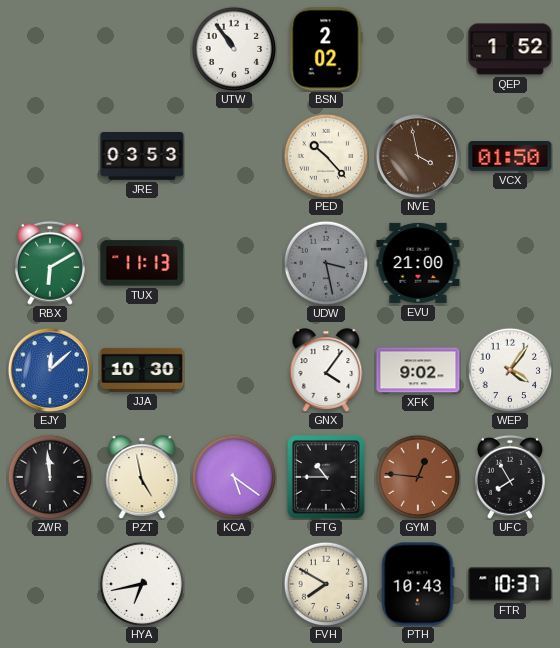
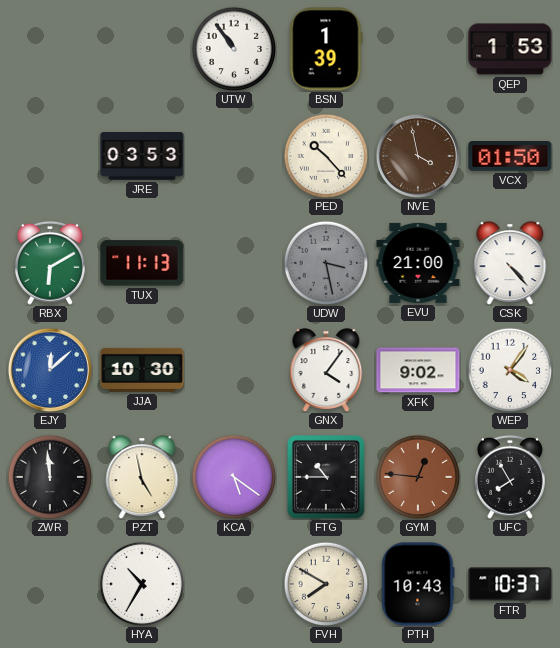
BSN: 2:02 -> 1:39
QEP: 1:52 -> 1:53
CSK: none -> 4:23
HYA: 6:43 -> 10:35
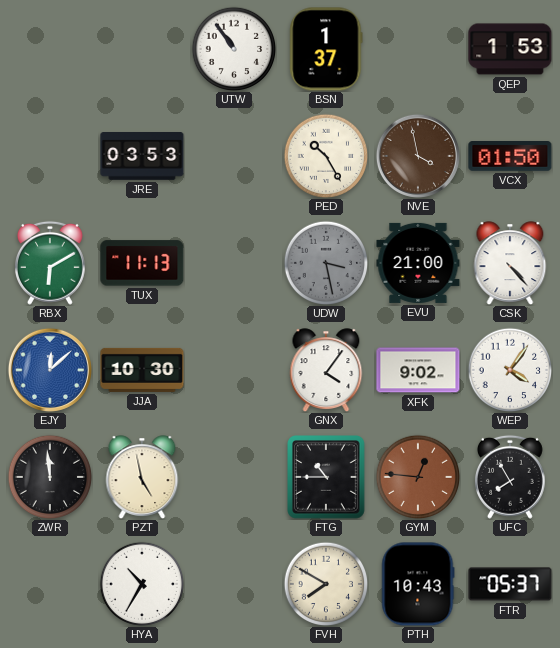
BSN: 1:39 -> 1:37
PED: 10:23 -> 10:25
KCA: 5:21 -> none
FTR: 10:37 -> 05:37
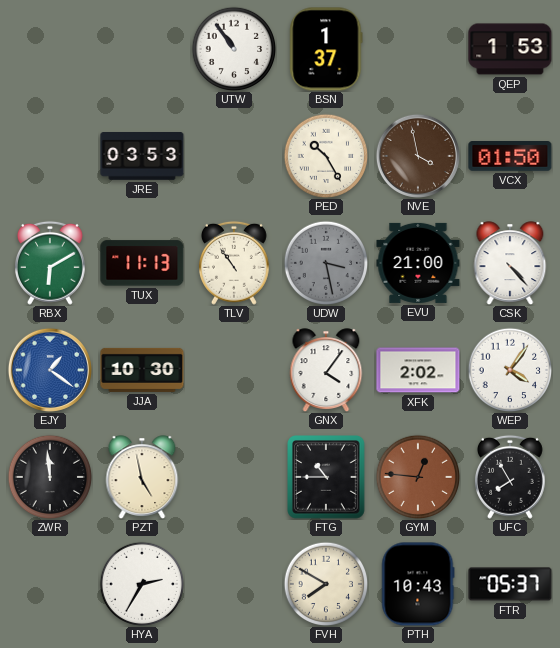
TLV: none -> 10:54
EJY: 12:08 -> 1:21
XFK: 9:02 -> 2:02
HYA: 10:35 -> 2:35
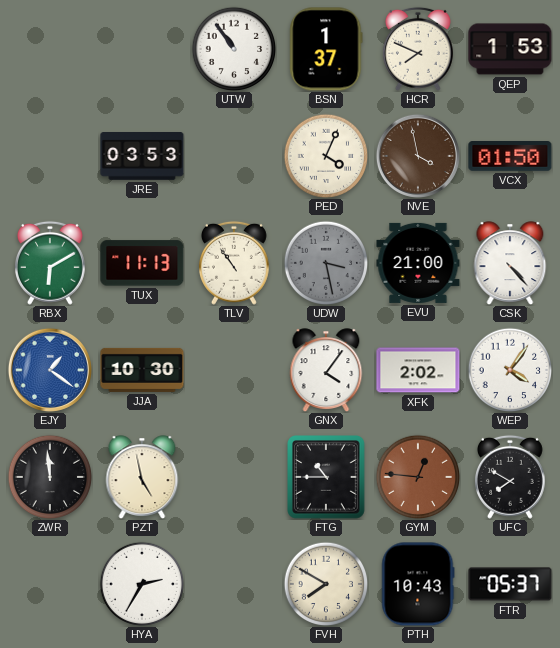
HCR: none -> 7:49
PED: 10:25 -> 4:04
UFC: 7:55 -> 7:50
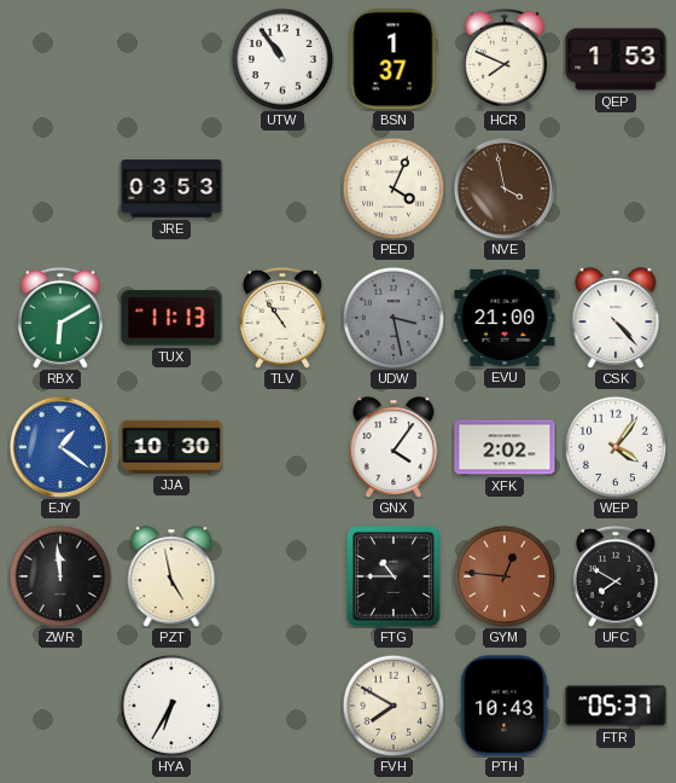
VCX: 01:50 -> none
HYA: 2:35 -> 6:35
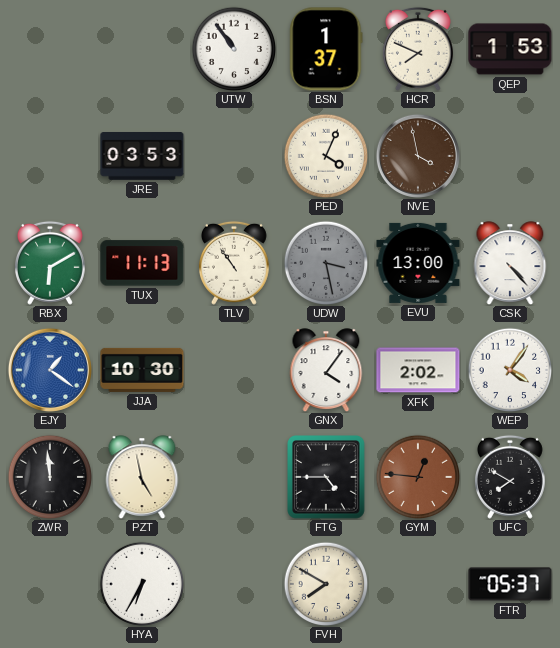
EVU: 21:00 -> 13:00
FTG: 10:45 -> 4:45
PTH: 10:43 -> none
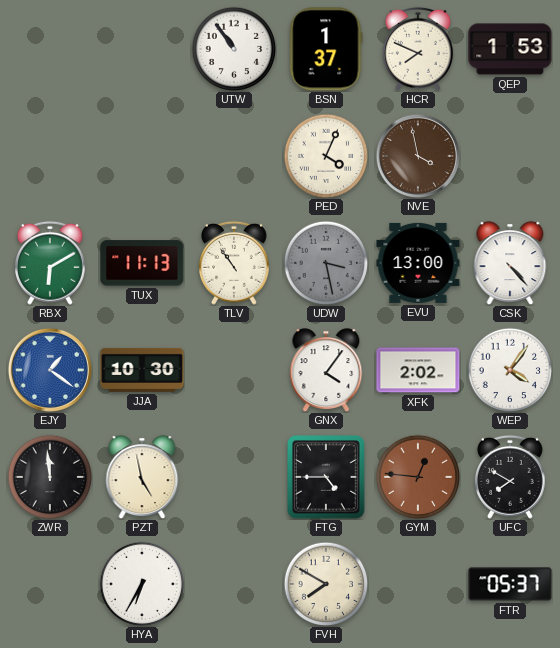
JRE: 03:53 -> none
